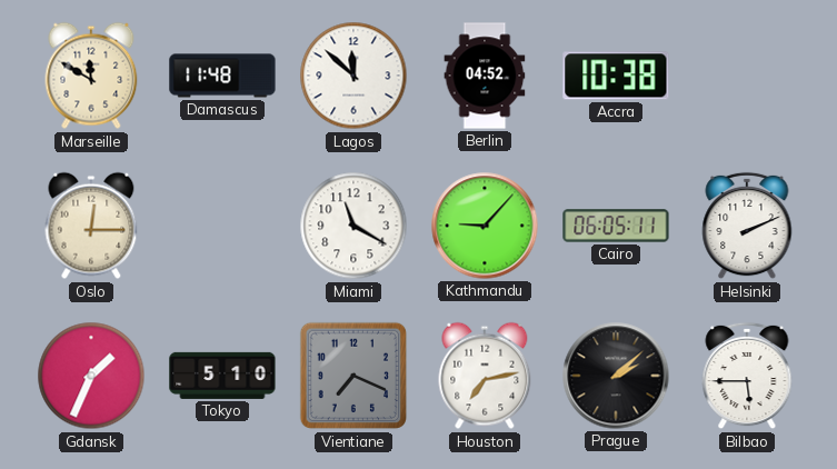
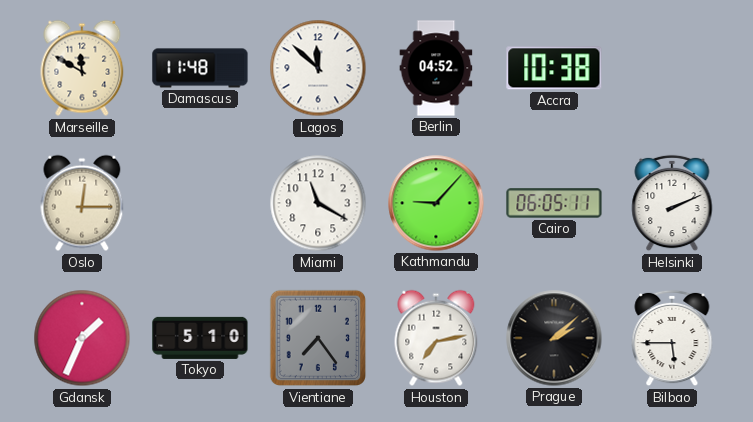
Vientiane: 7:19 -> 7:24
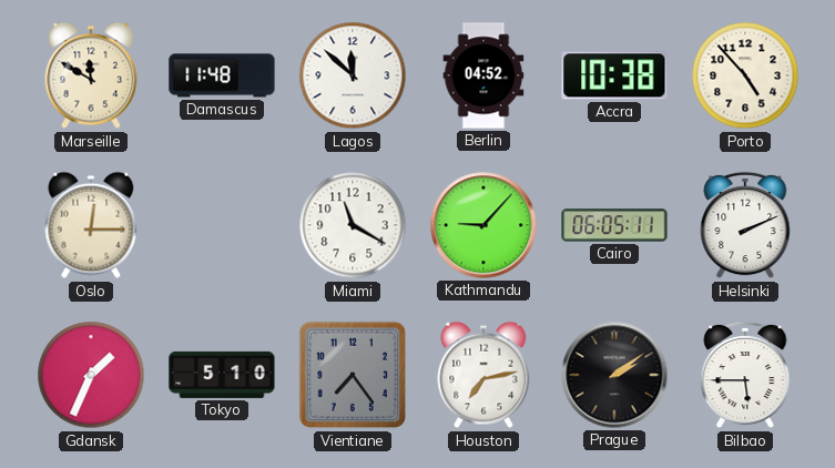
Porto: none -> 4:53
Prague: 2:08 -> 2:09
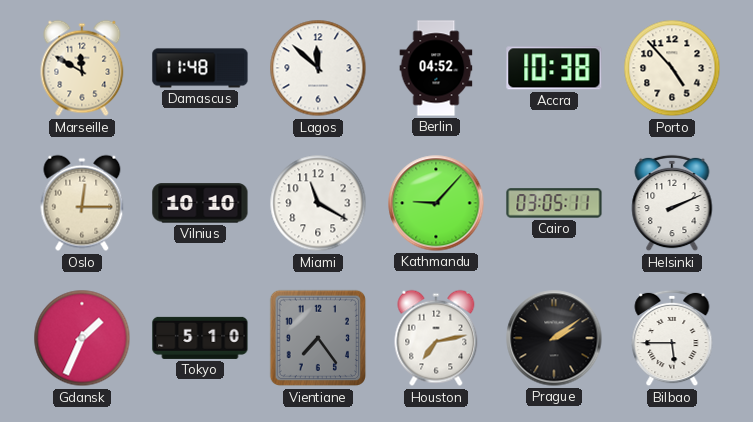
Vilnius: none -> 10:10
Cairo: 06:05 -> 03:05
